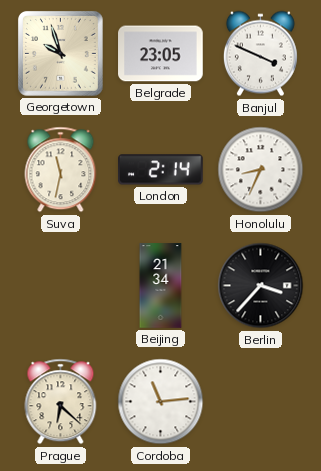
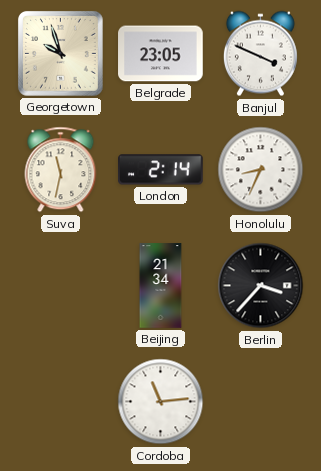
Prague: 6:22 -> none
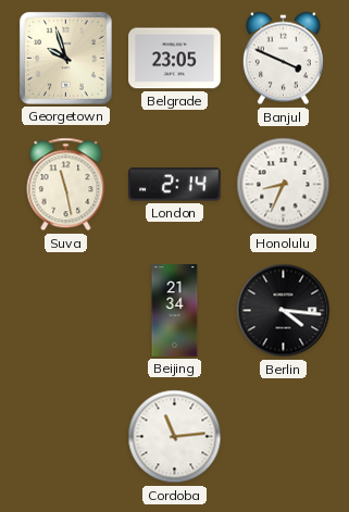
Suva: 11:32 -> 11:28
Berlin: 3:37 -> 4:16
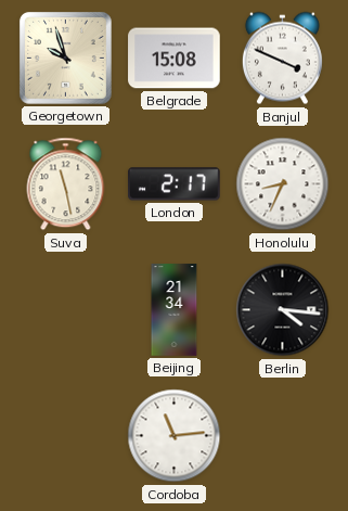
Belgrade: 23:05 -> 15:08
London: 2:14 -> 2:17
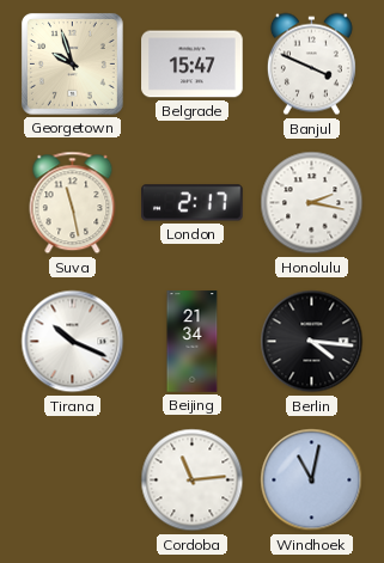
Belgrade: 15:08 -> 15:47
Honolulu: 8:34 -> 2:17
Tirana: none -> 10:19
Windhoek: none -> 11:02
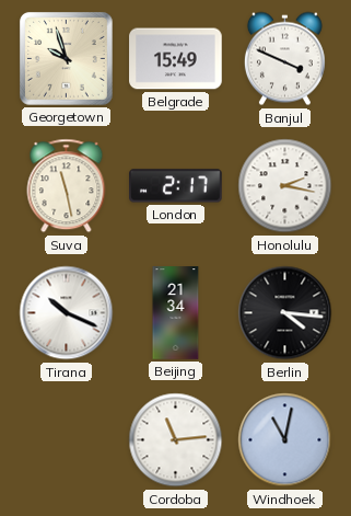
Belgrade: 15:47 -> 15:49
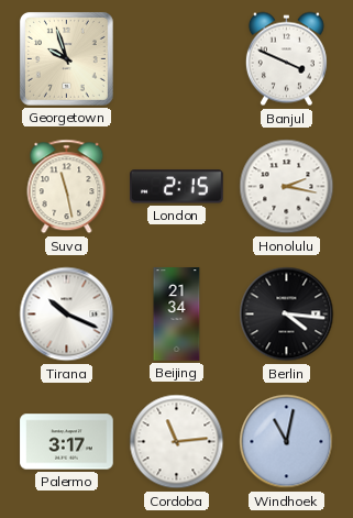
Belgrade: 15:49 -> none
London: 2:17 -> 2:15
Palermo: none -> 3:17
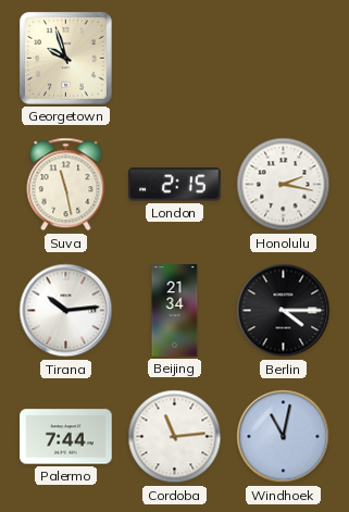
Banjul: 3:49 -> none
Tirana: 10:19 -> 10:14
Berlin: 4:16 -> 4:15
Palermo: 3:17 -> 7:44
